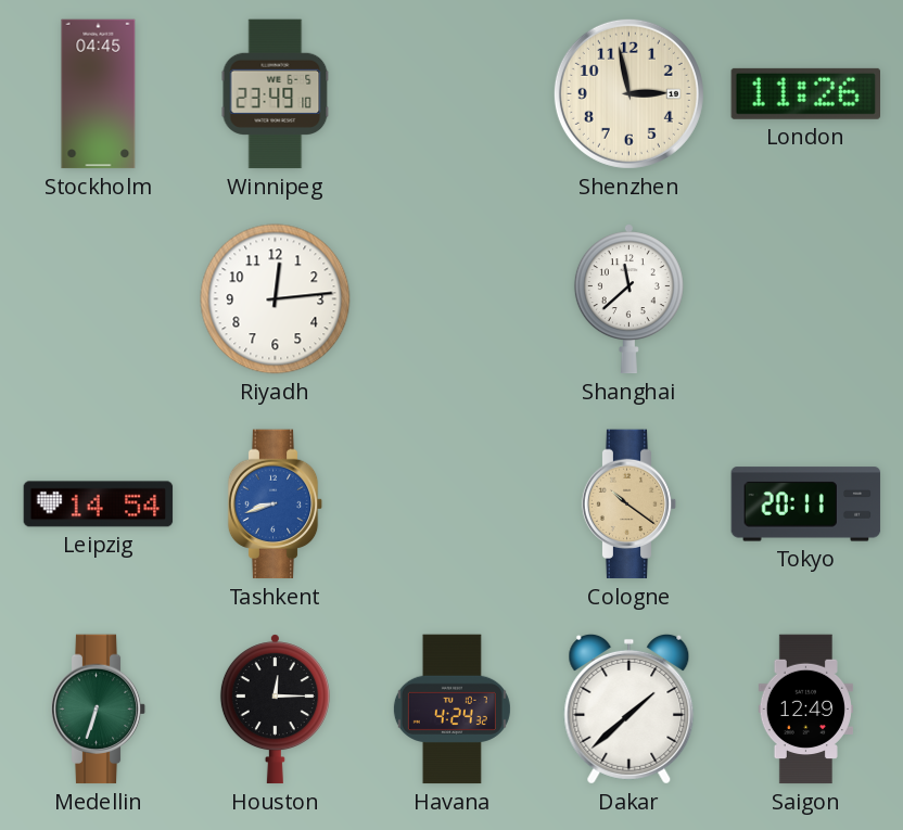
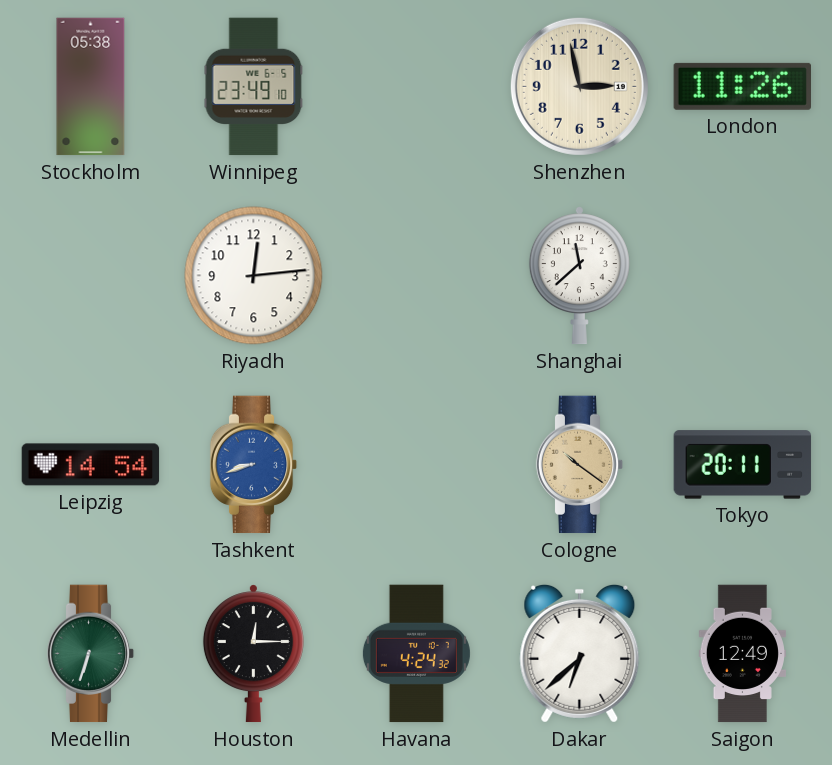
Stockholm: 04:45 -> 05:38
Dakar: 1:38 -> 6:38
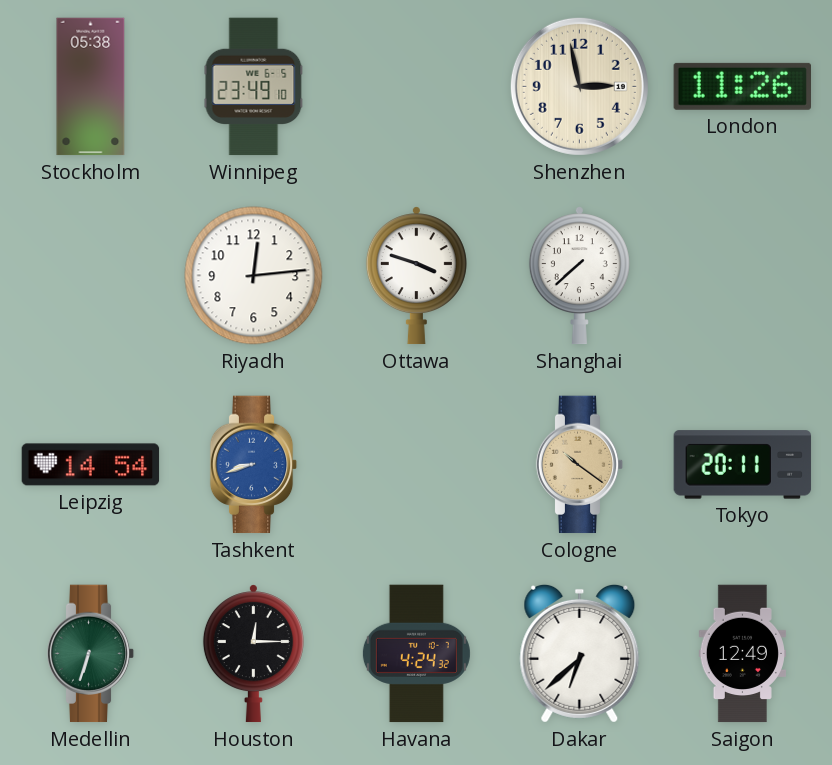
Ottawa: none -> 3:48
Shanghai: 11:38 -> 7:38
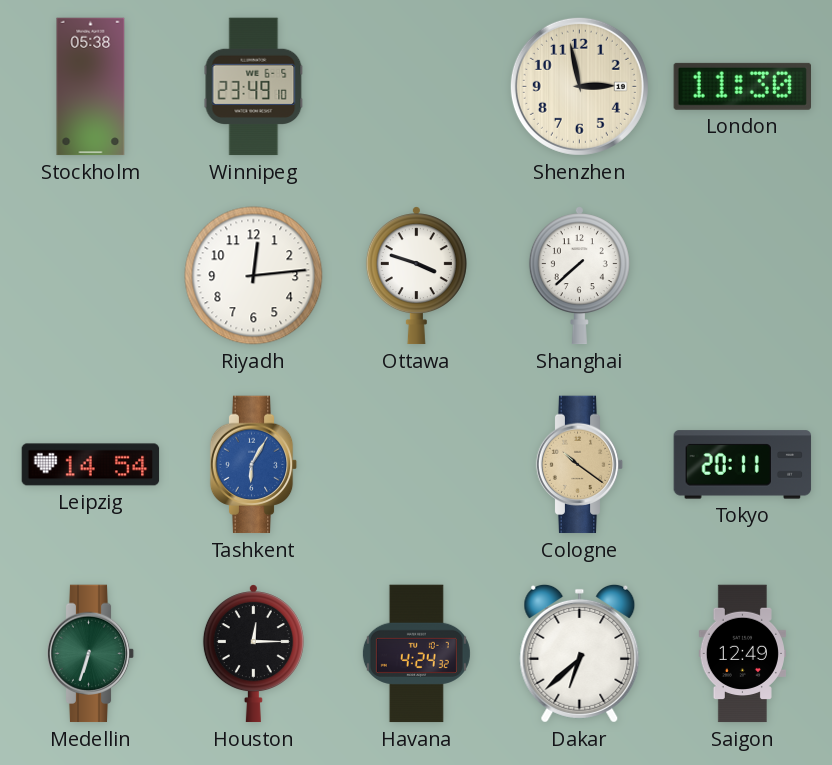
London: 11:26 -> 11:30
Tashkent: 8:42 -> 6:05
